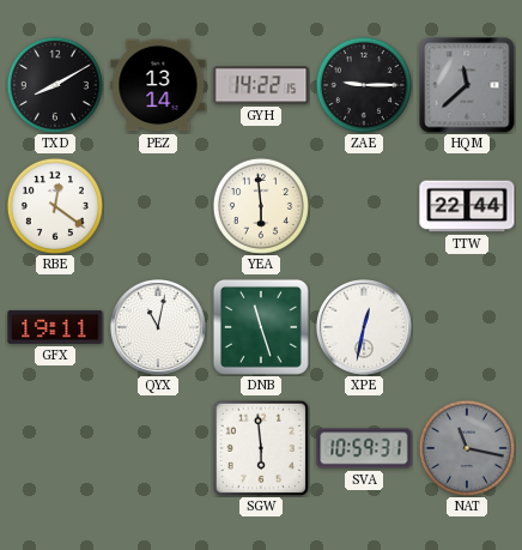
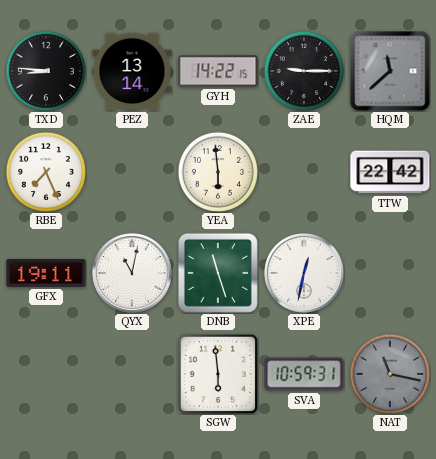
TXD: 8:10 -> 8:46
RBE: 12:21 -> 7:26
TTW: 22:44 -> 22:42
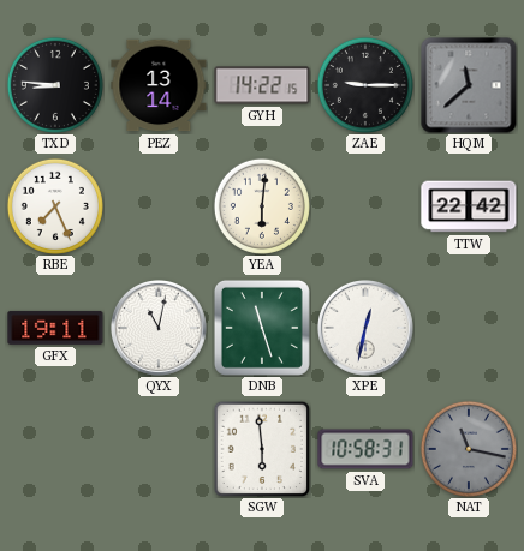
YEA: 5:59 -> 6:01
SVA: 10:59 -> 10:58
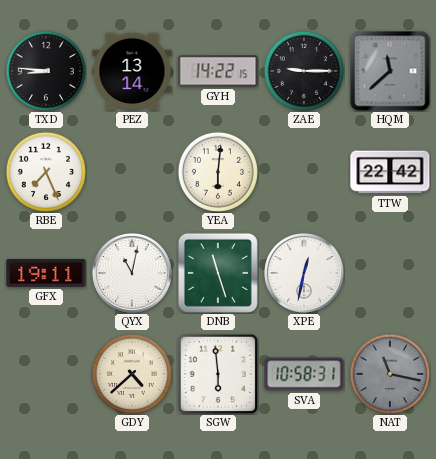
GDY: none -> 4:38
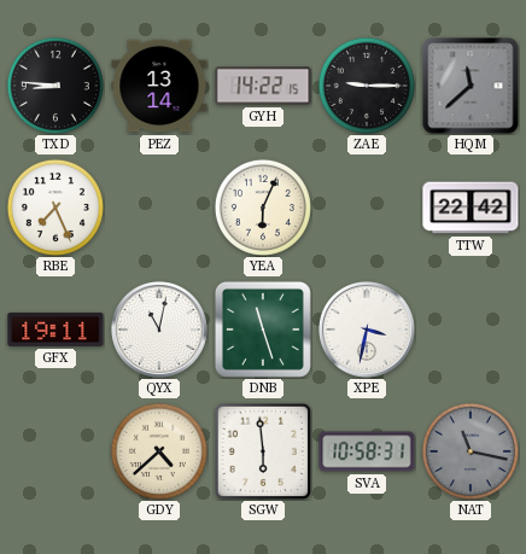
YEA: 6:01 -> 6:04
XPE: 12:32 -> 3:32
